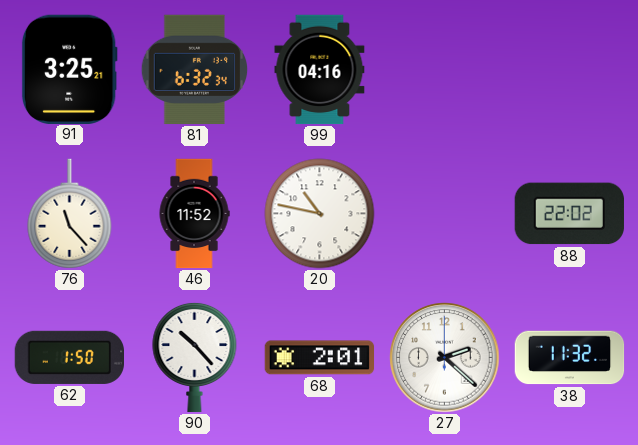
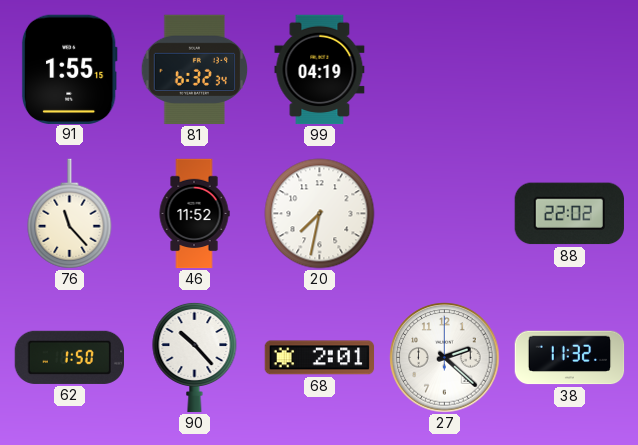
91: 3:25 -> 1:55
99: 04:16 -> 04:19
20: 10:47 -> 7:32
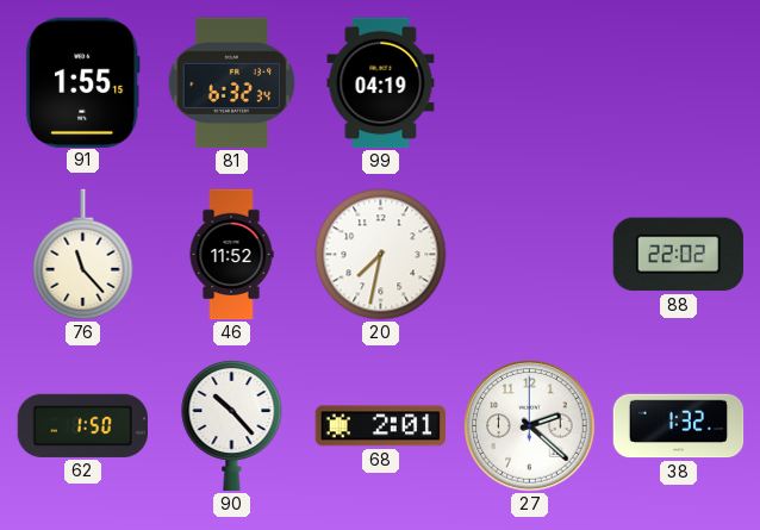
38: 11:32 -> 1:32
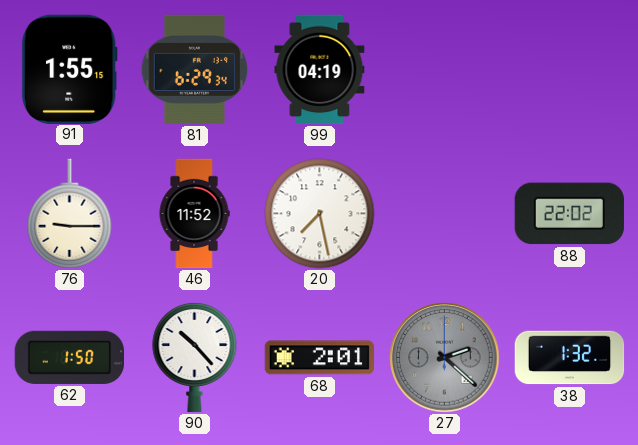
81: 6:32 -> 6:29
76: 11:23 -> 9:15
20: 7:32 -> 7:28
27 dial: white -> grey
